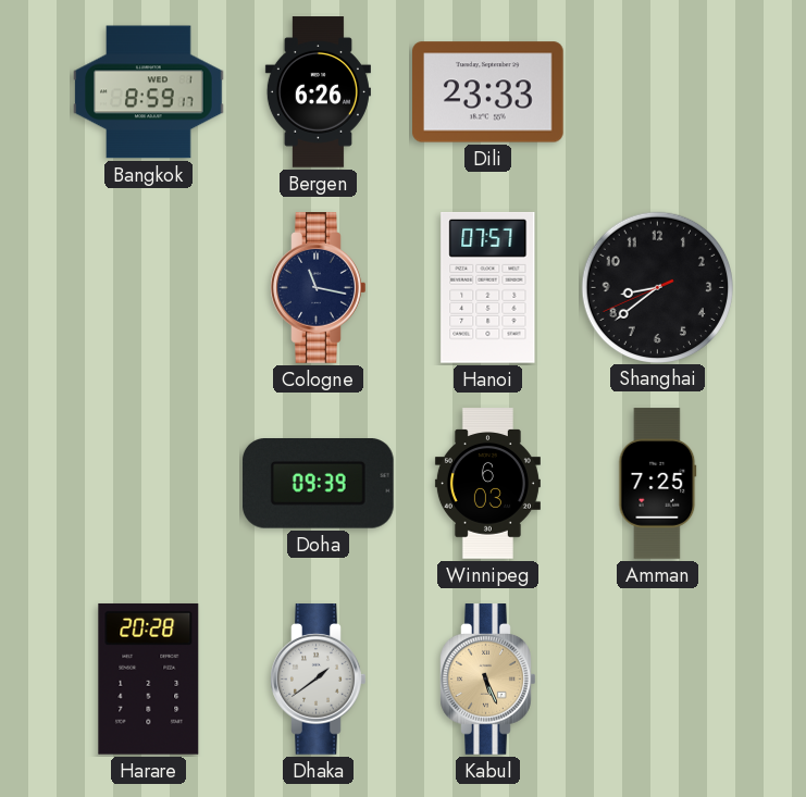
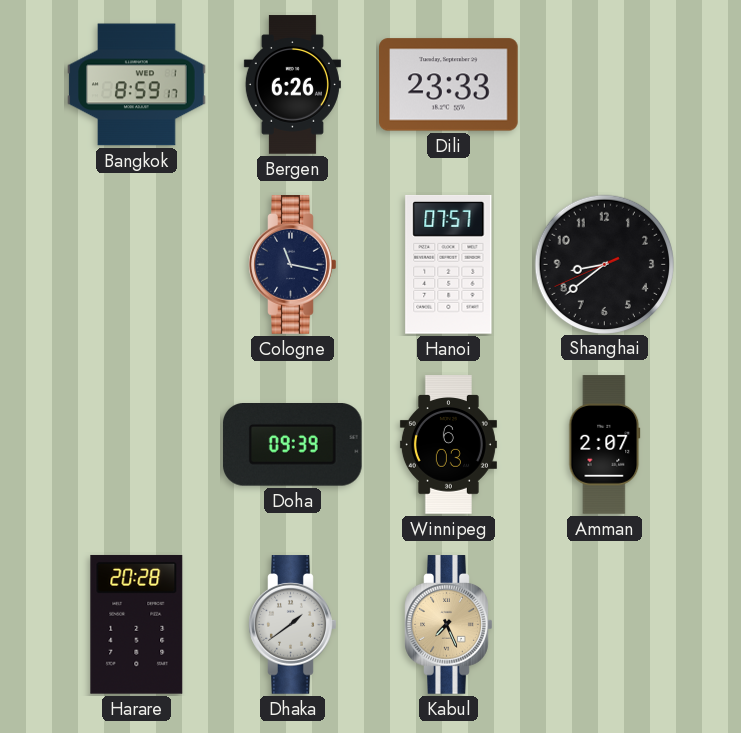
Amman: 7:25 -> 2:07
Kabul: 5:26 -> 7:26
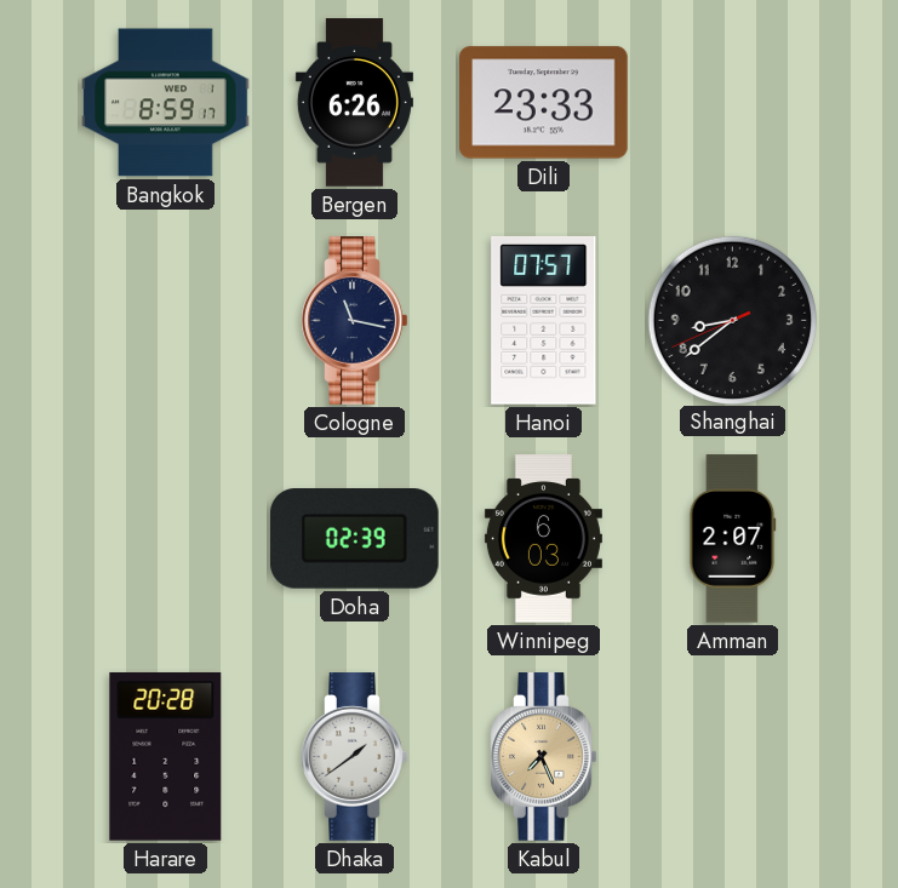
Doha: 09:39 -> 02:39
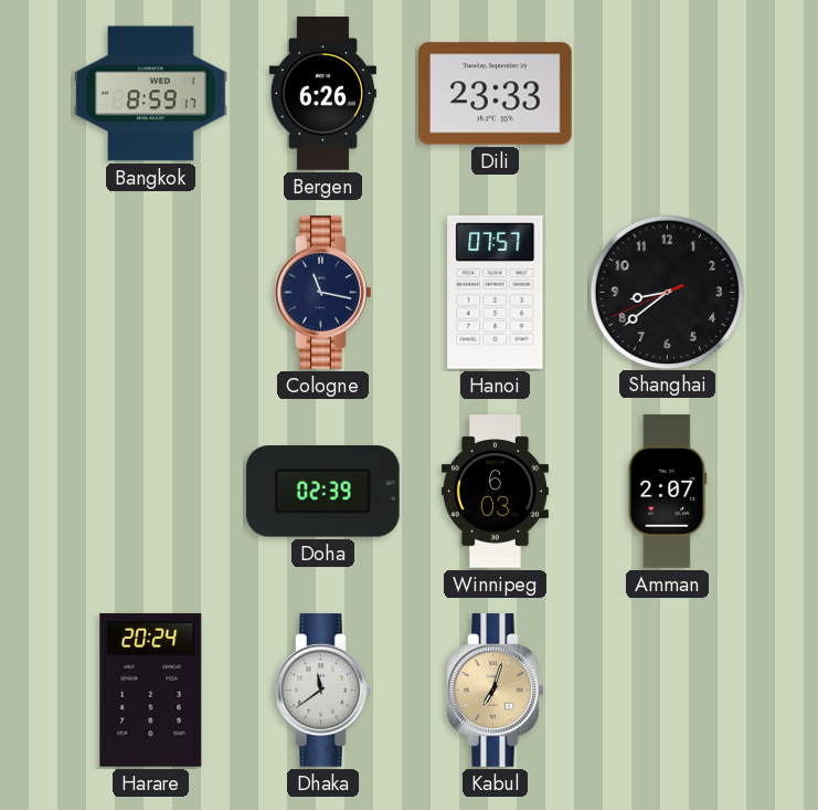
Harare: 20:28 -> 20:24
Dhaka: 1:39 -> 11:39
Kabul: 7:26 -> 7:03
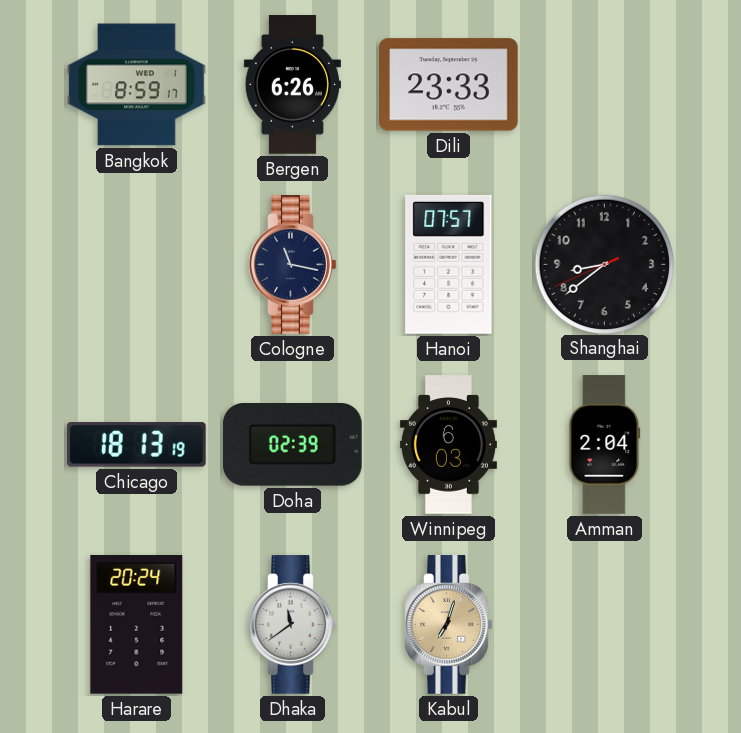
Chicago: none -> 18:13
Amman: 2:07 -> 2:04
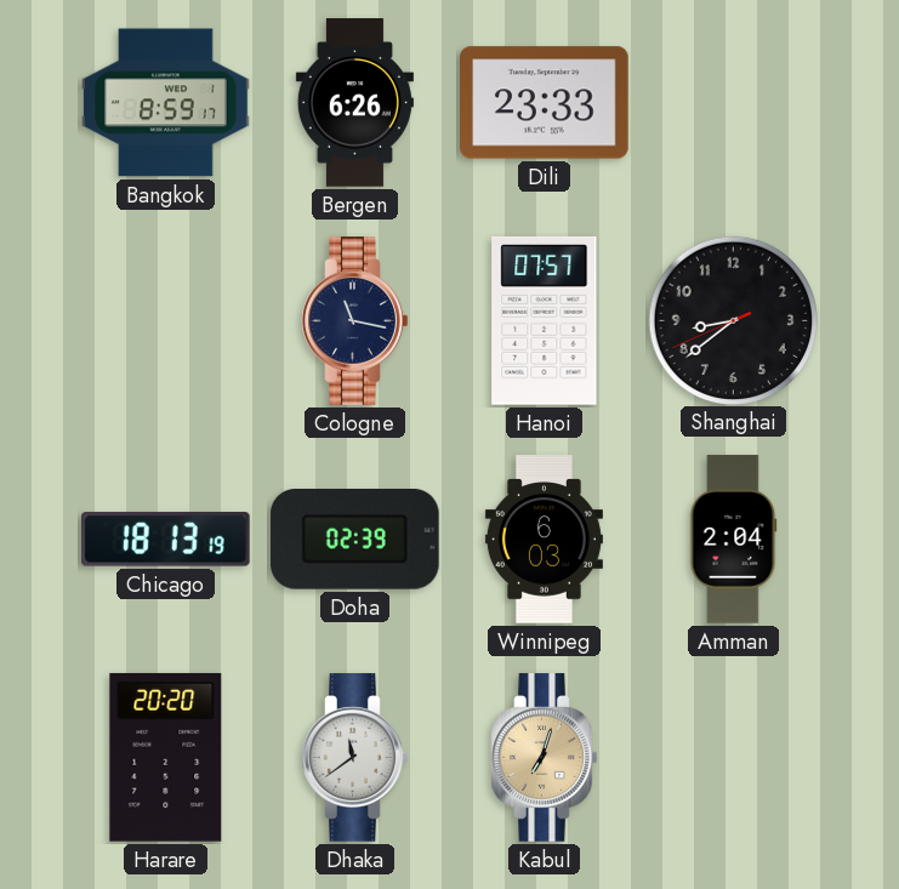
Harare: 20:24 -> 20:20
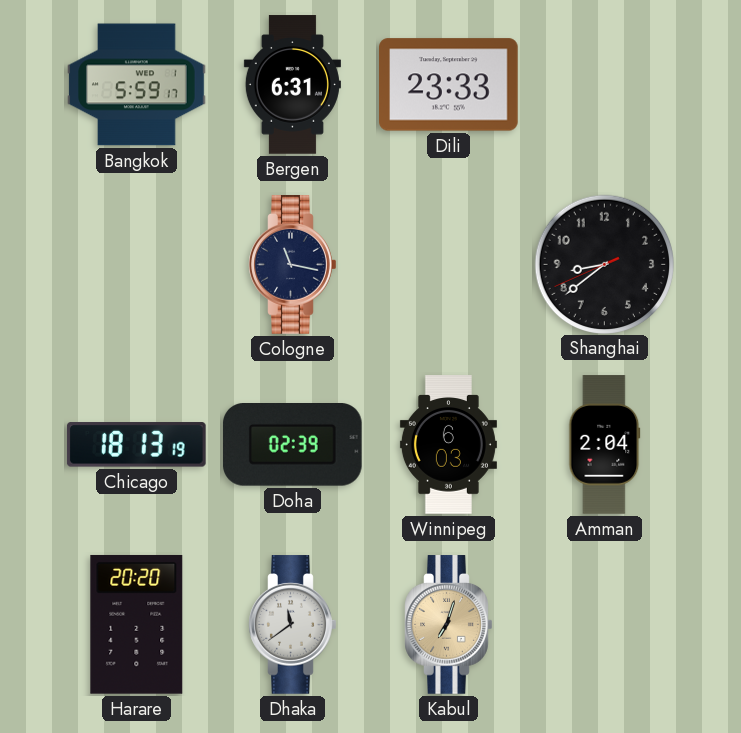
Bangkok: 8:59 -> 5:59
Bergen: 6:26 -> 6:31
Hanoi: 07:57 -> none
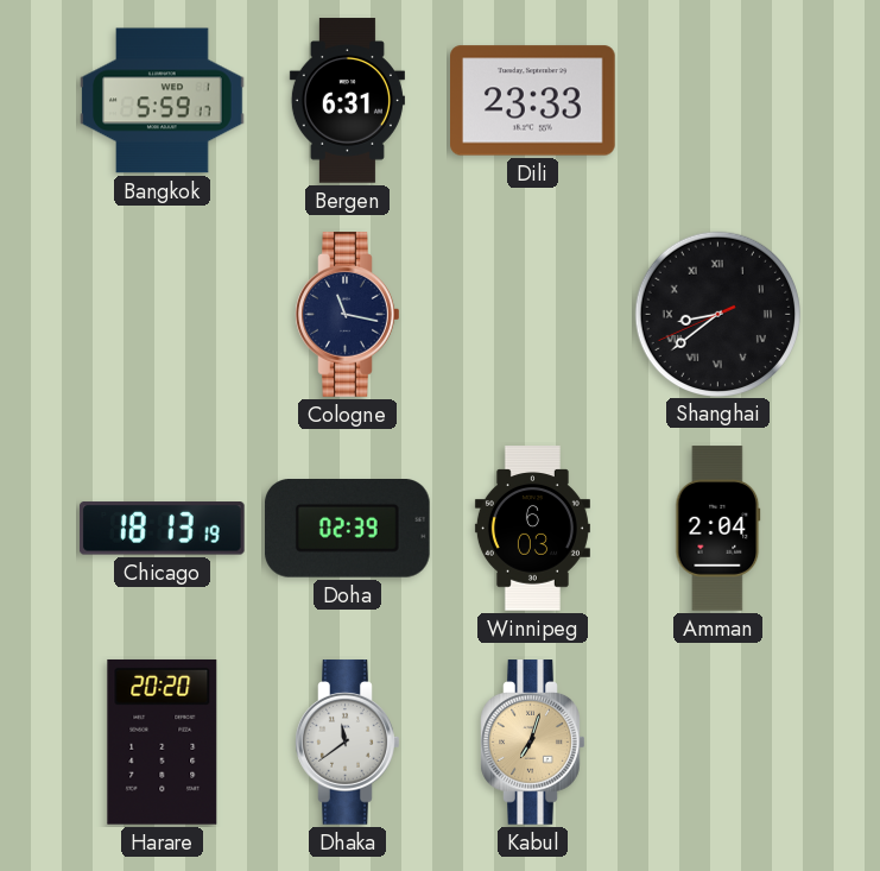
Shanghai numerals: Arabic -> Roman
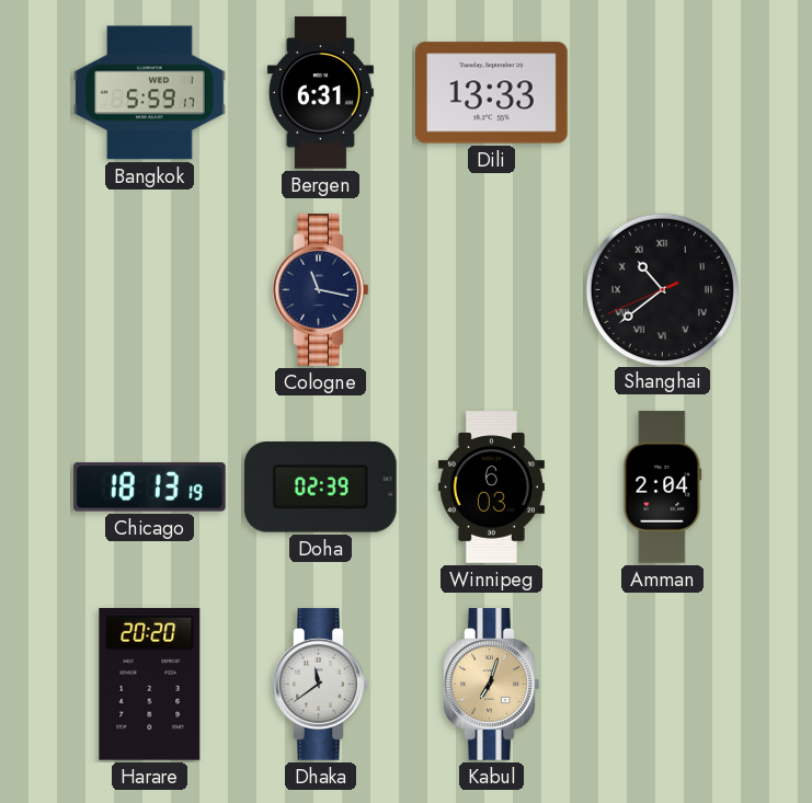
Dili: 23:33 -> 13:33
Shanghai: 8:38 -> 10:38
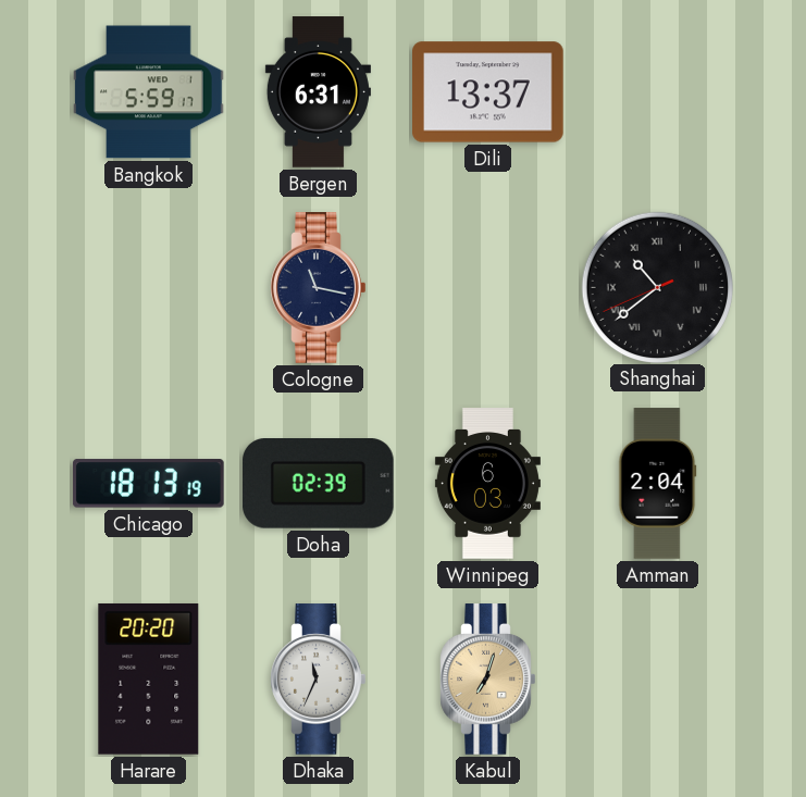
Dili: 13:33 -> 13:37
Dhaka: 11:39 -> 11:34
